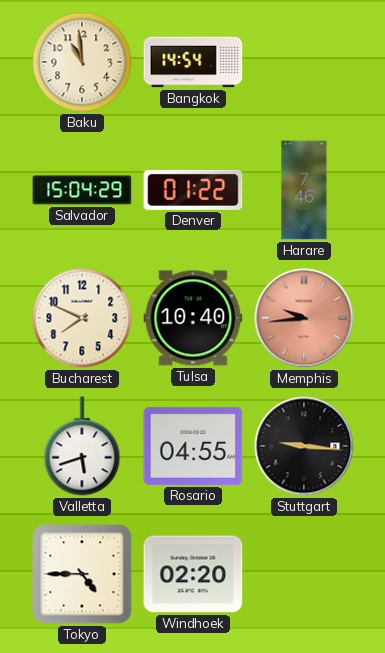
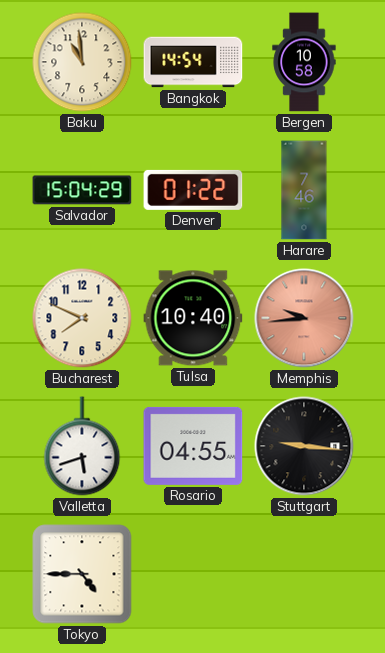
Bergen: none -> 10:58
Windhoek: 02:20 -> none
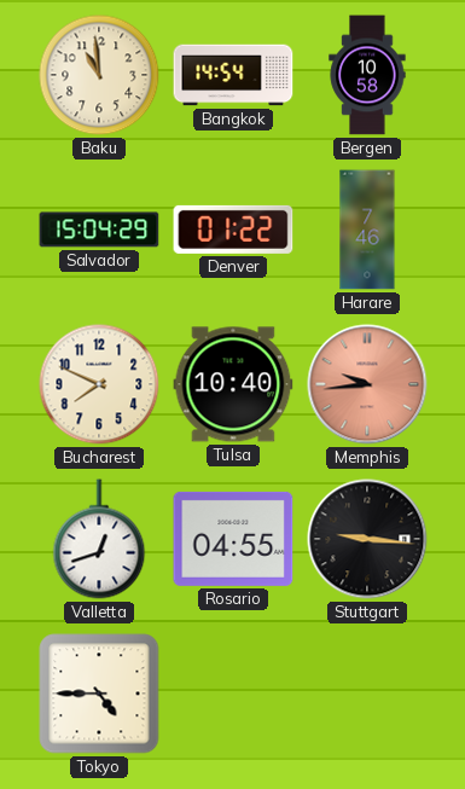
Valletta: 5:42 -> 12:42
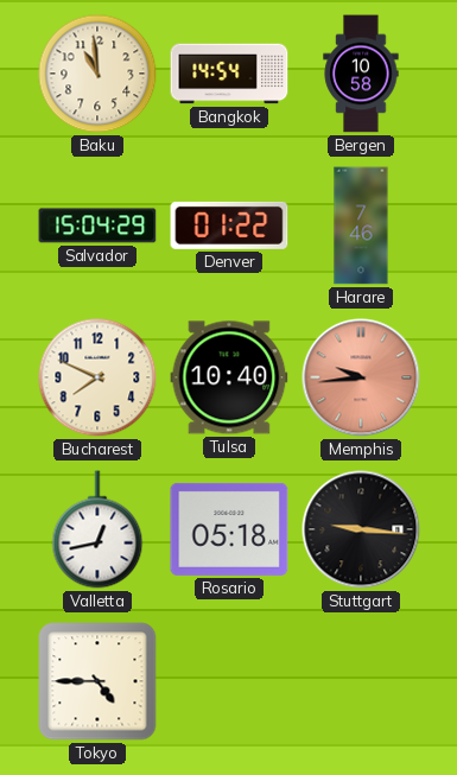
Valletta: 12:42 -> 12:43
Rosario: 04:55 -> 05:18
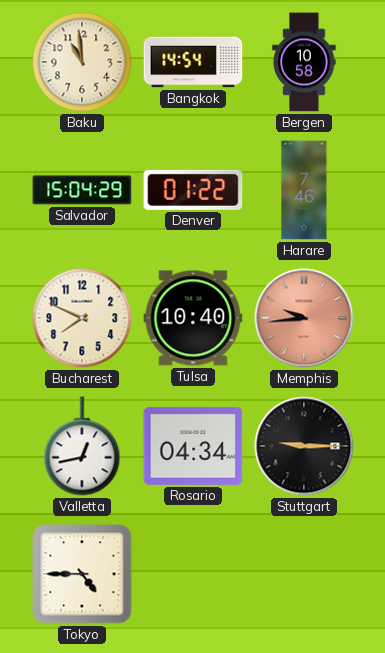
Rosario: 05:18 -> 04:34
Stuttgart: 9:16 -> 9:15
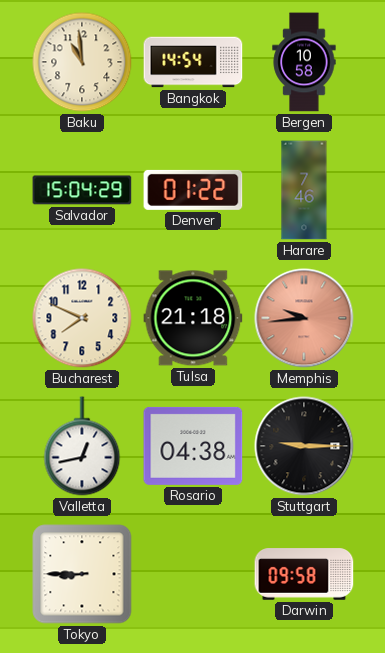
Tulsa: 10:40 -> 21:18
Rosario: 04:34 -> 04:38
Tokyo: 4:45 -> 8:45
Darwin: none -> 09:58
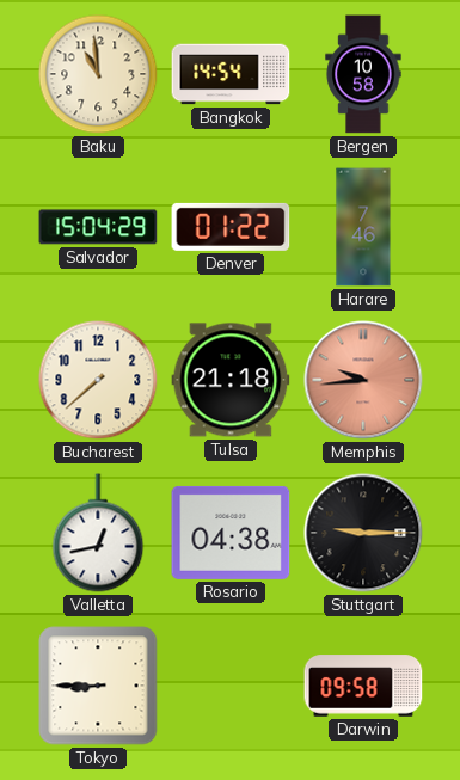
Bucharest: 7:49 -> 7:38
